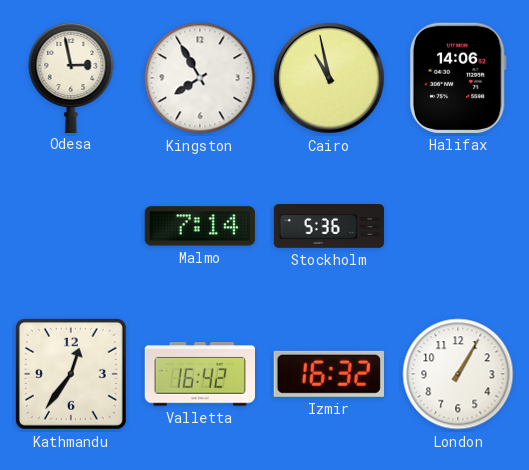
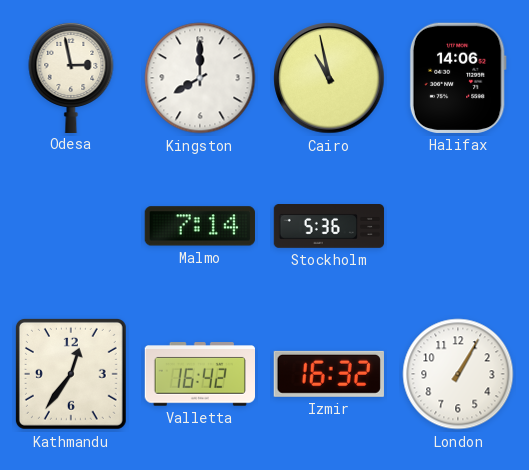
Kingston: 7:55 -> 8:00
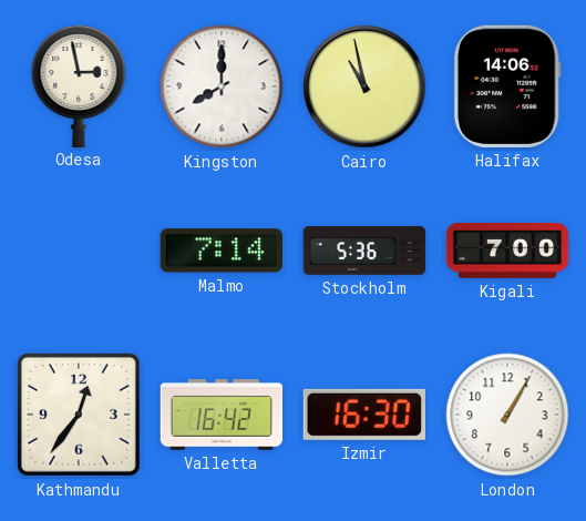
Kigali: none -> 7:00
Izmir: 16:32 -> 16:30
